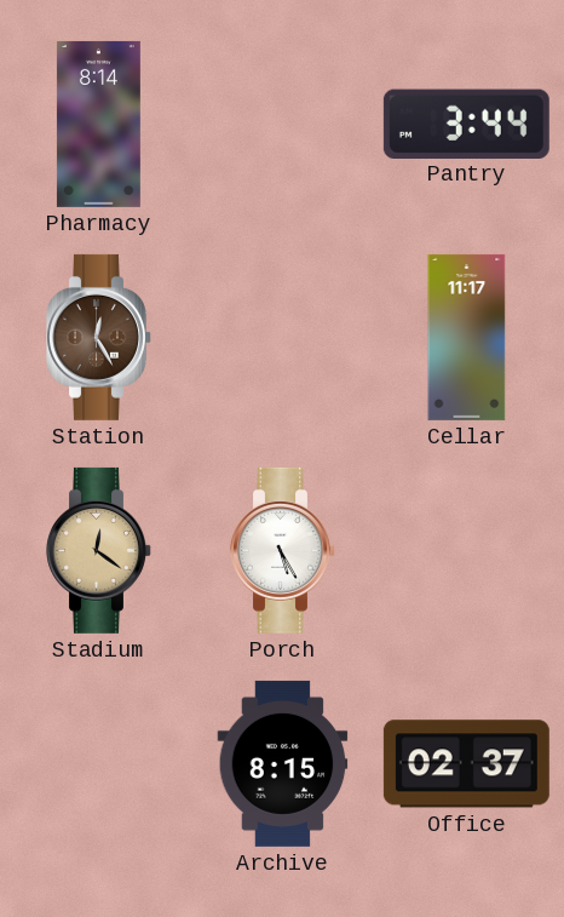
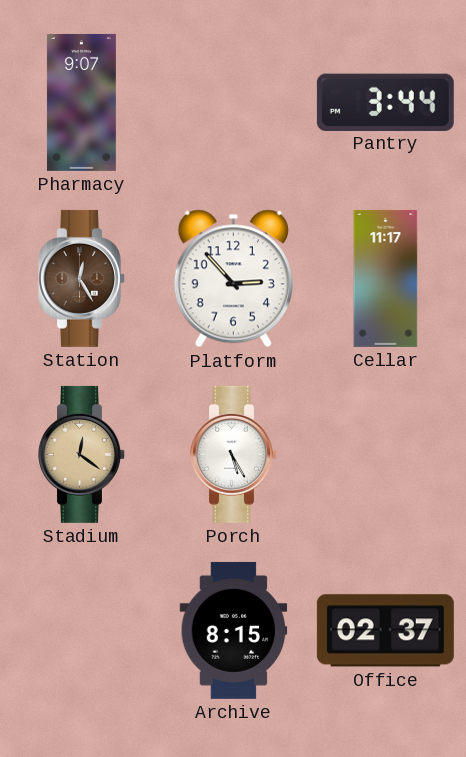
Pharmacy: 8:14 -> 9:07
Platform: none -> 2:53
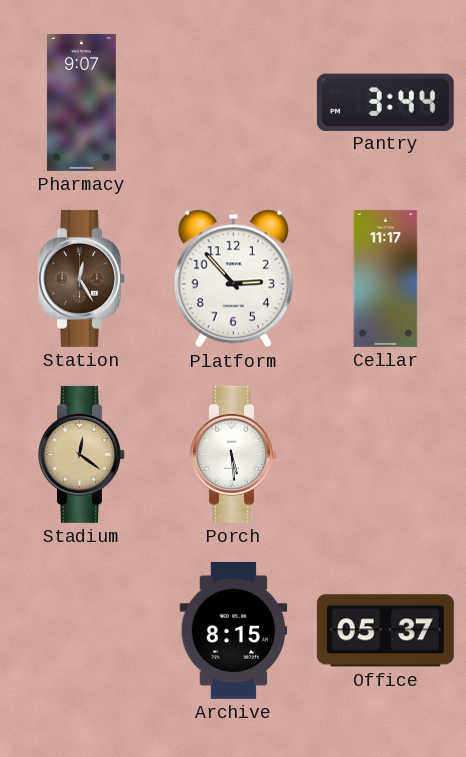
Porch: 5:25 -> 5:29
Office: 02:37 -> 05:37
